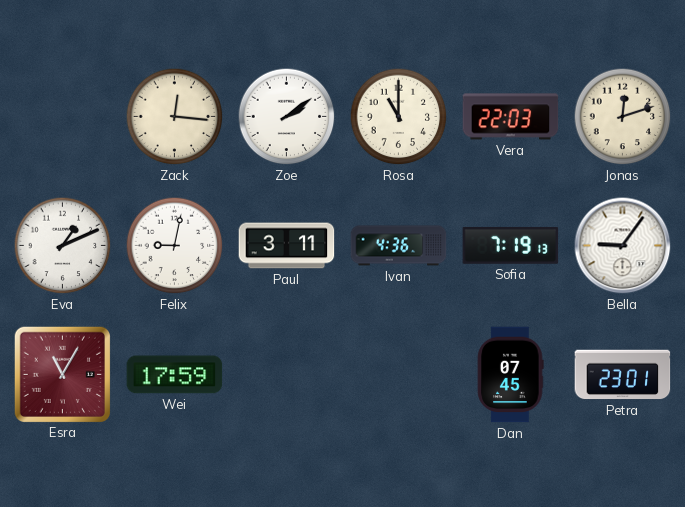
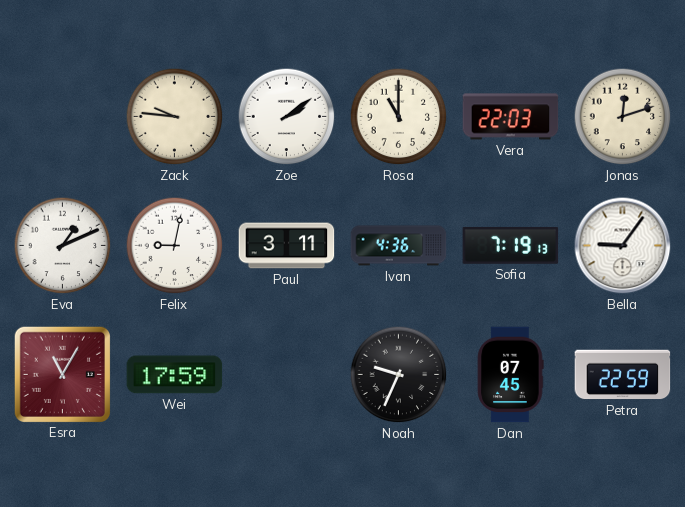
Zack: 12:16 -> 9:46
Noah: none -> 9:34
Petra: 23:01 -> 22:59
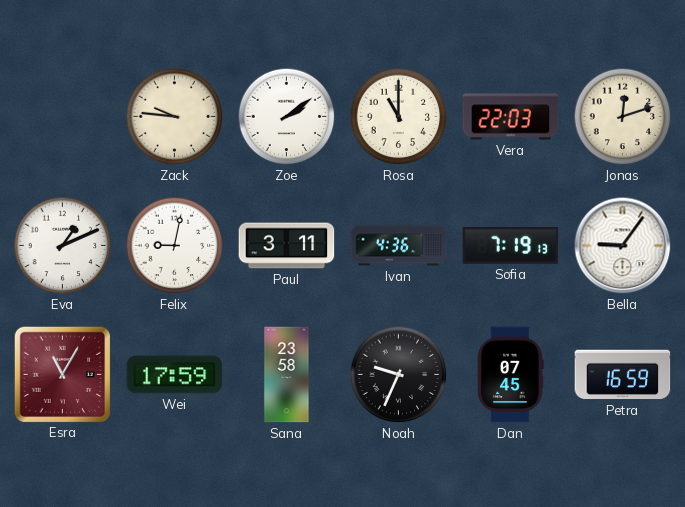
Sana: none -> 23:58
Petra: 22:59 -> 16:59
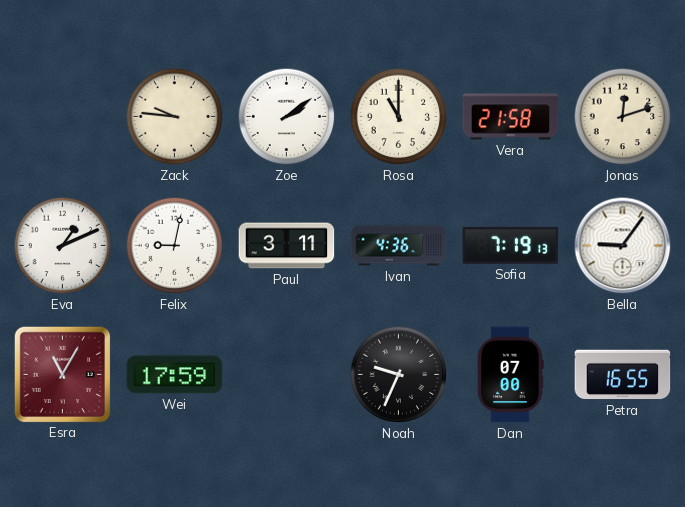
Vera: 22:03 -> 21:58
Sana: 23:58 -> none
Dan: 07:45 -> 07:00
Petra: 16:59 -> 16:55
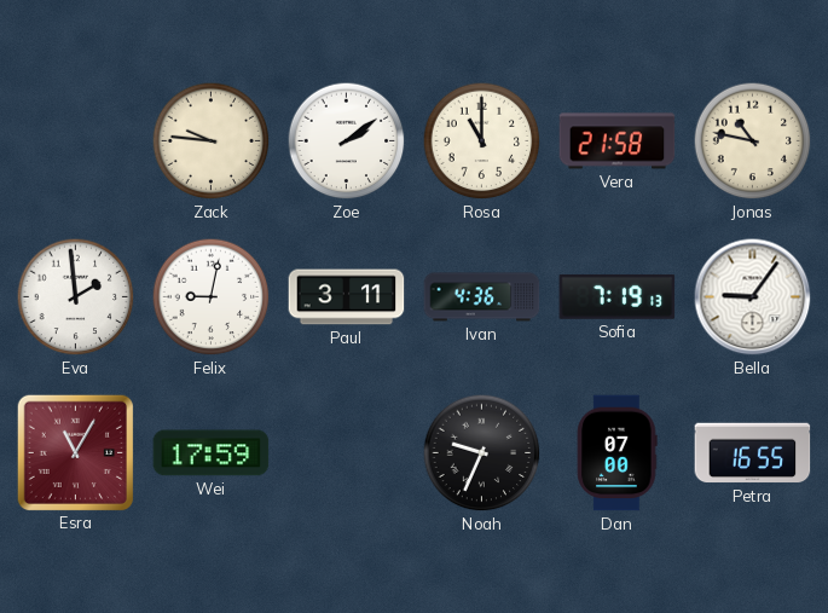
Jonas: 12:12 -> 10:47
Eva: 1:11 -> 1:59
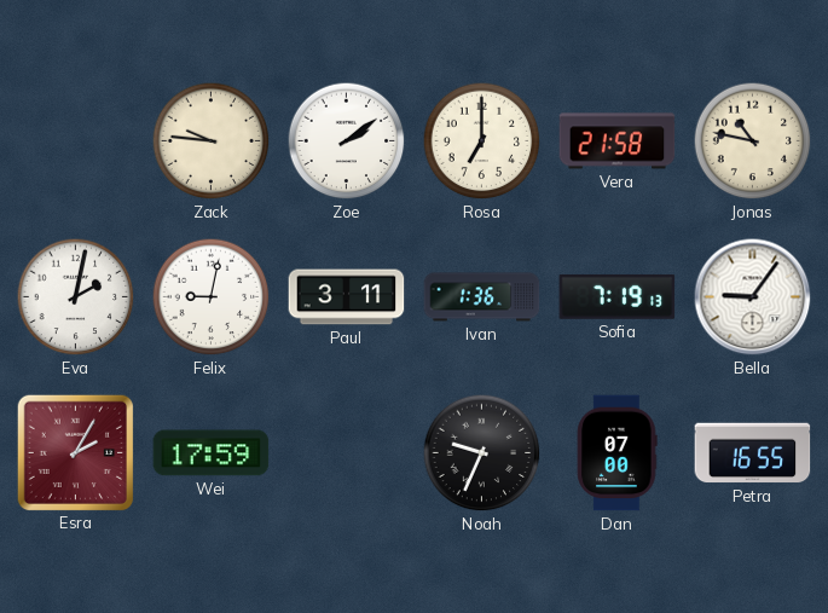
Rosa: 11:00 -> 7:00
Eva: 1:59 -> 2:02
Ivan: 4:36 -> 1:36
Esra: 11:05 -> 2:05
